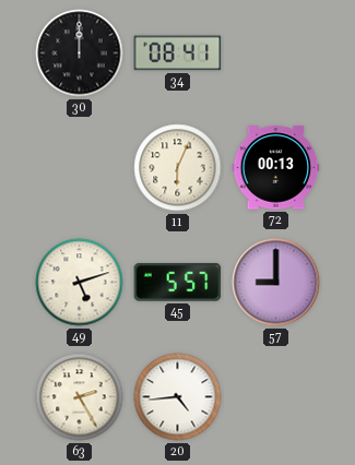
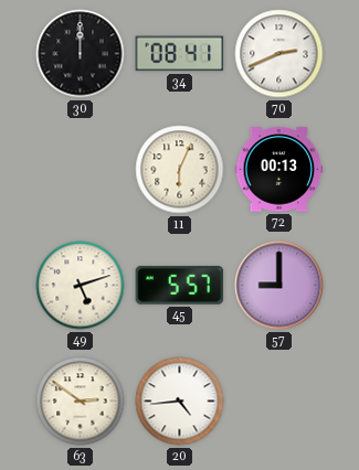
70: none -> 2:41
63: 2:25 -> 2:51
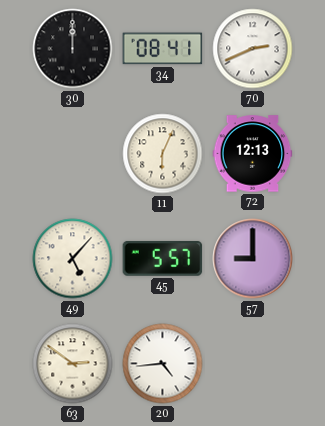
72: 00:13 -> 12:13
49: 5:12 -> 5:07
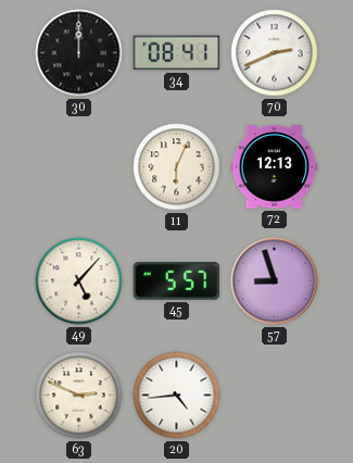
57: 9:00 -> 8:57
63: 2:51 -> 2:49
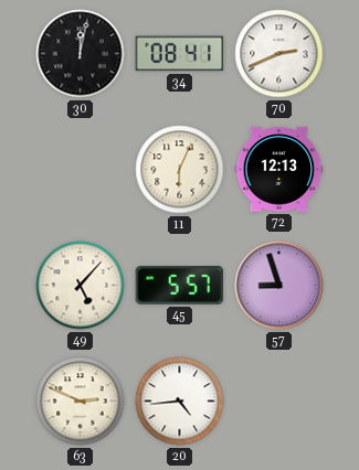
30: 12:00 -> 12:02
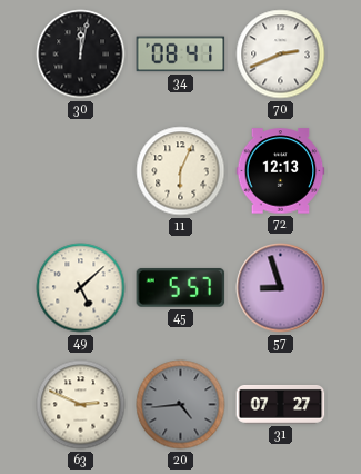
49: 5:07 -> 5:08
20 dial: white -> grey
31: none -> 07:27
